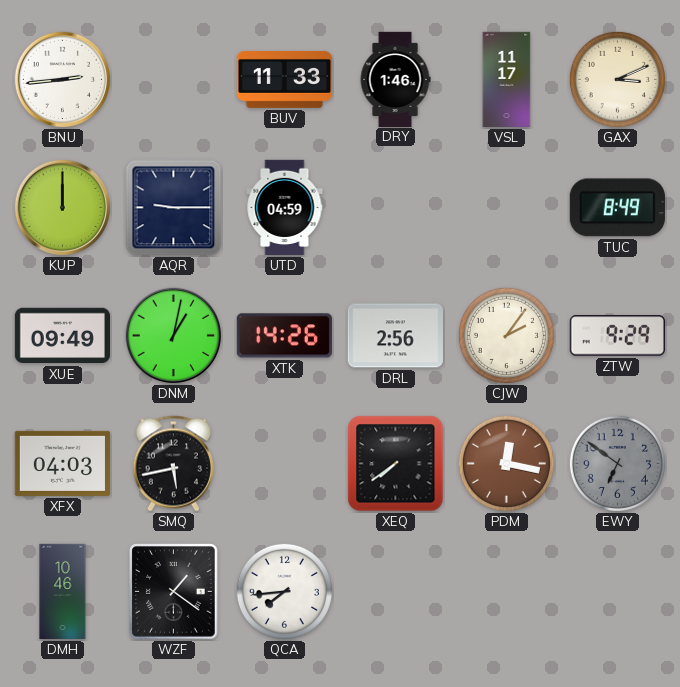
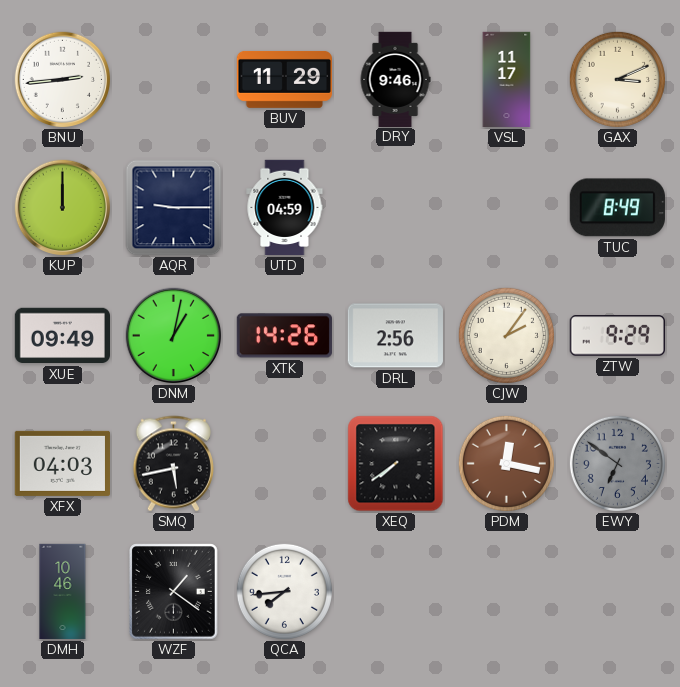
BUV: 11:33 -> 11:29
DRY: 1:46 -> 9:46
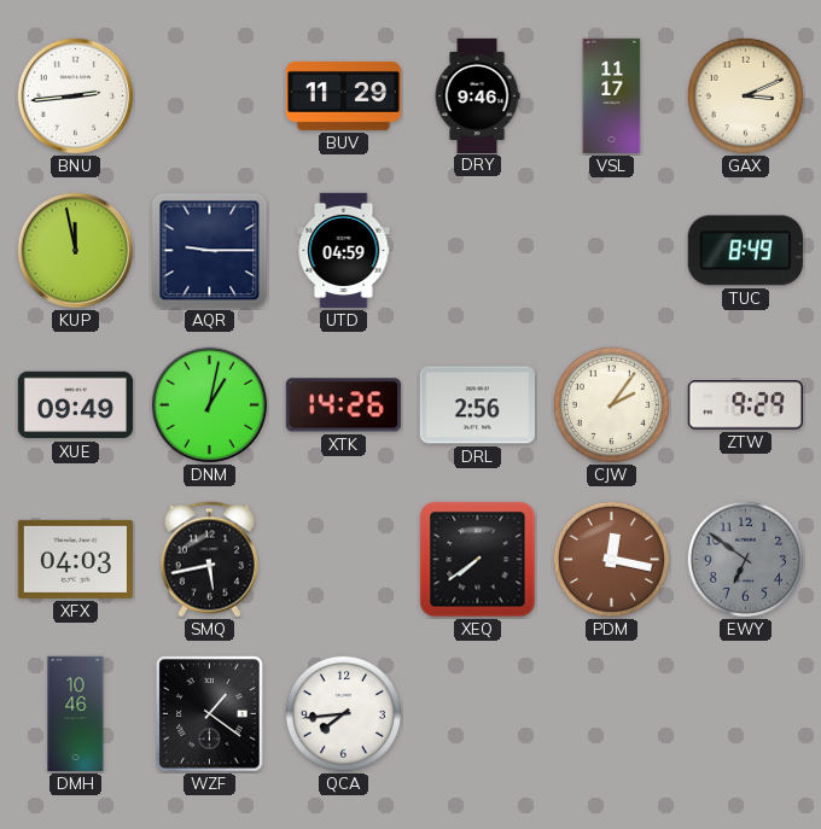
KUP: 12:00 -> 11:58
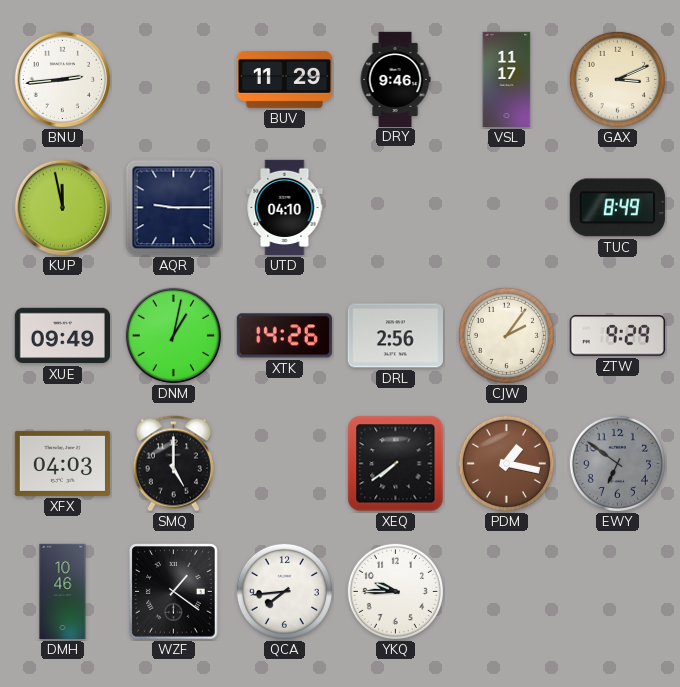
UTD: 04:59 -> 04:10
SMQ: 5:43 -> 5:00
PDM: 12:17 -> 1:17
YKQ: none -> 9:45
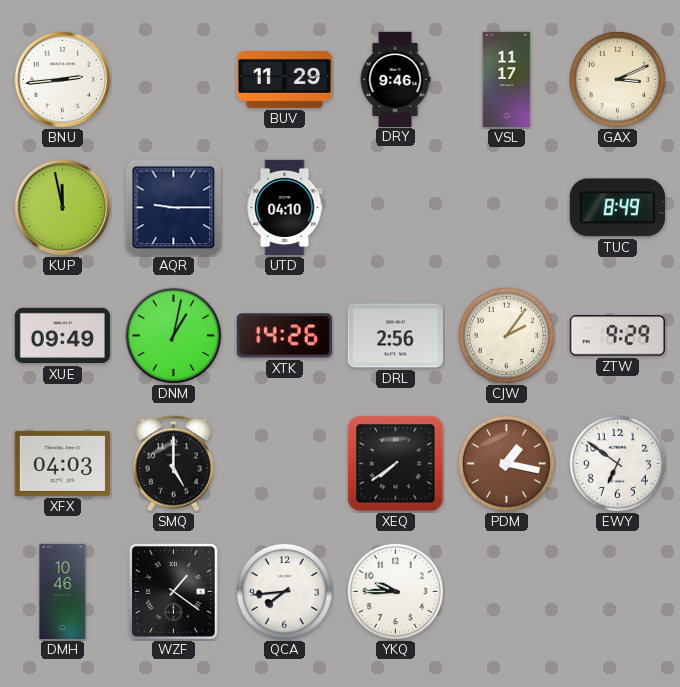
EWY dial: grey -> white
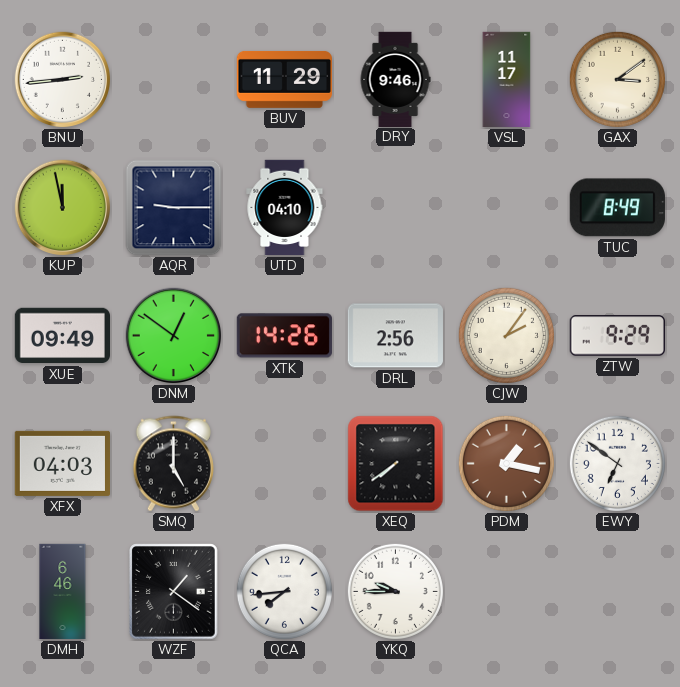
GAX: 3:11 -> 3:09
DNM: 1:02 -> 12:51
DMH: 10:46 -> 6:46
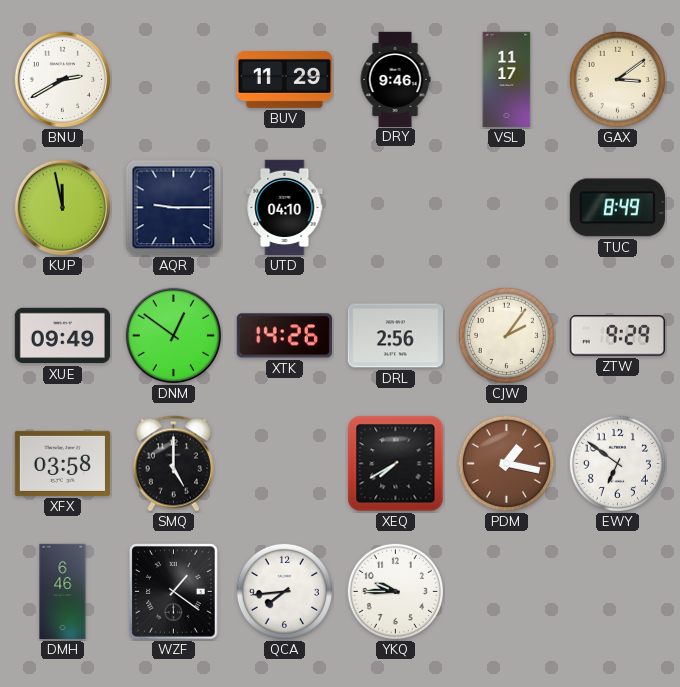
BNU: 2:44 -> 2:40
XFX: 04:03 -> 03:58
XEQ: 7:39 -> 7:40
